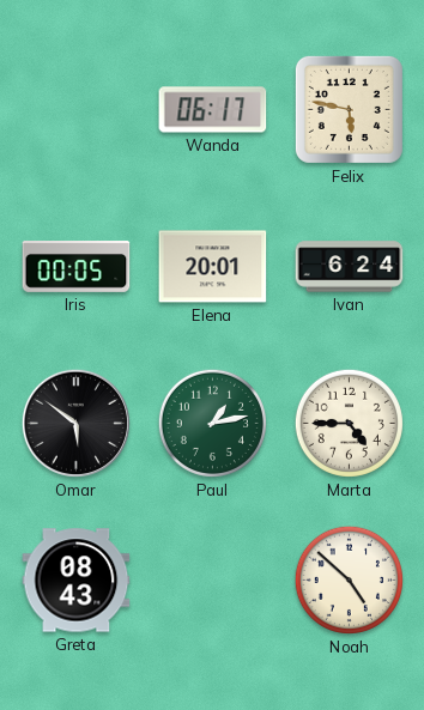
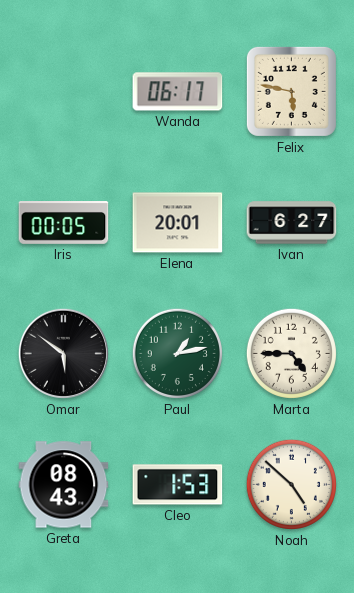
Ivan: 6:24 -> 6:27
Cleo: none -> 1:53
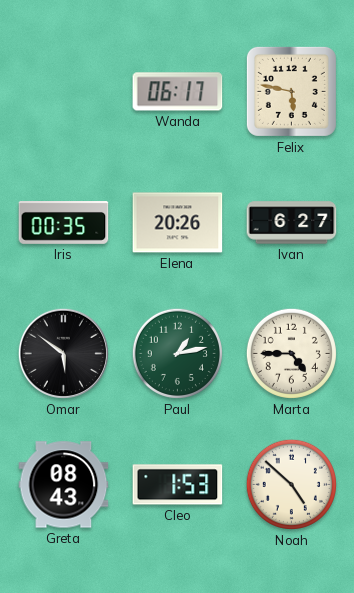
Iris: 00:05 -> 00:35
Elena: 20:01 -> 20:26
